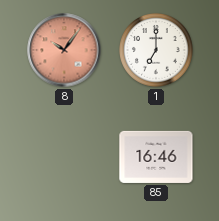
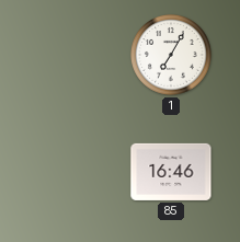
8: 10:06 -> none
1: 7:00 -> 7:05
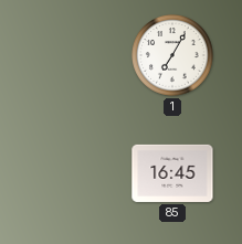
85: 16:46 -> 16:45
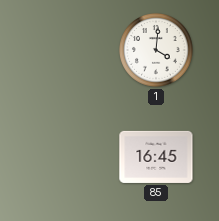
1: 7:05 -> 4:01
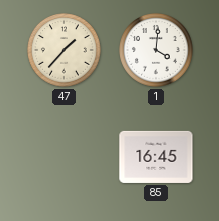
47: none -> 1:37
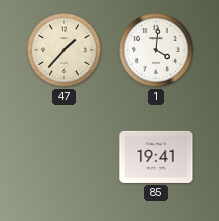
85: 16:45 -> 19:41
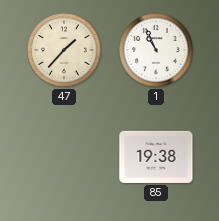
1: 4:01 -> 10:56
85: 19:41 -> 19:38
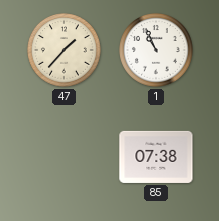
85: 19:38 -> 07:38
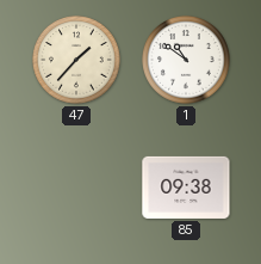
1: 10:56 -> 10:51
85: 07:38 -> 09:38
